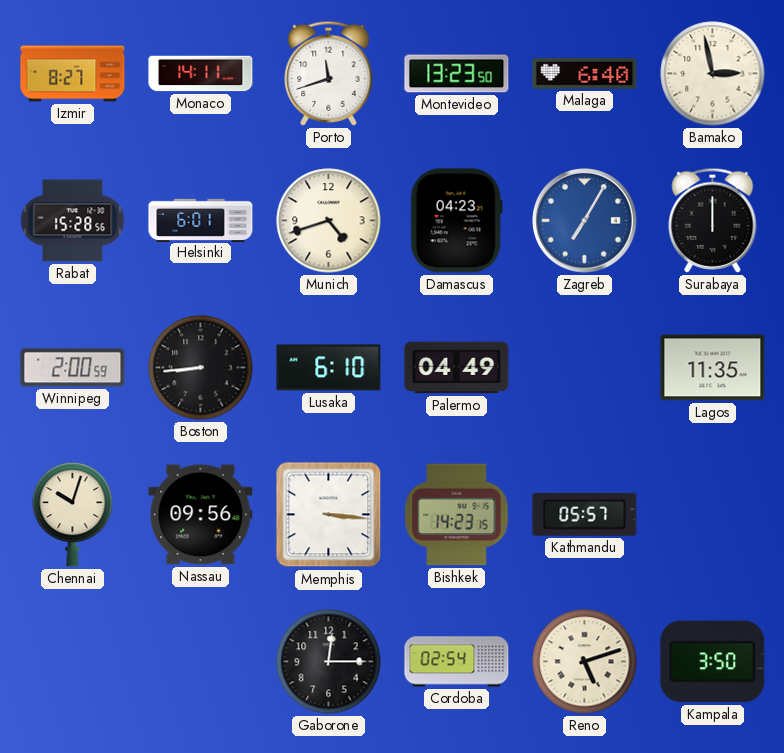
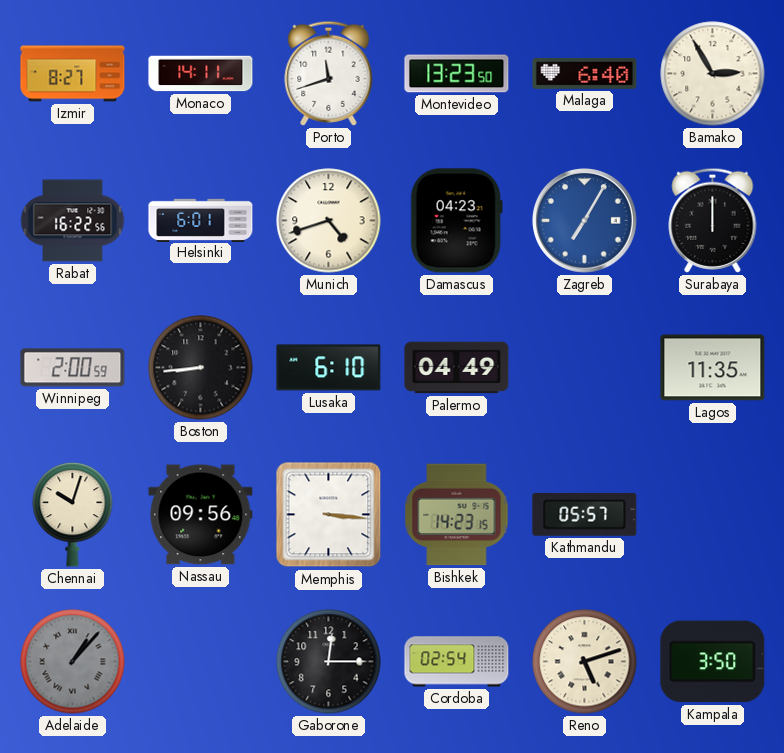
Bamako: 2:58 -> 2:55
Rabat: 15:28 -> 16:22
Adelaide: none -> 1:07
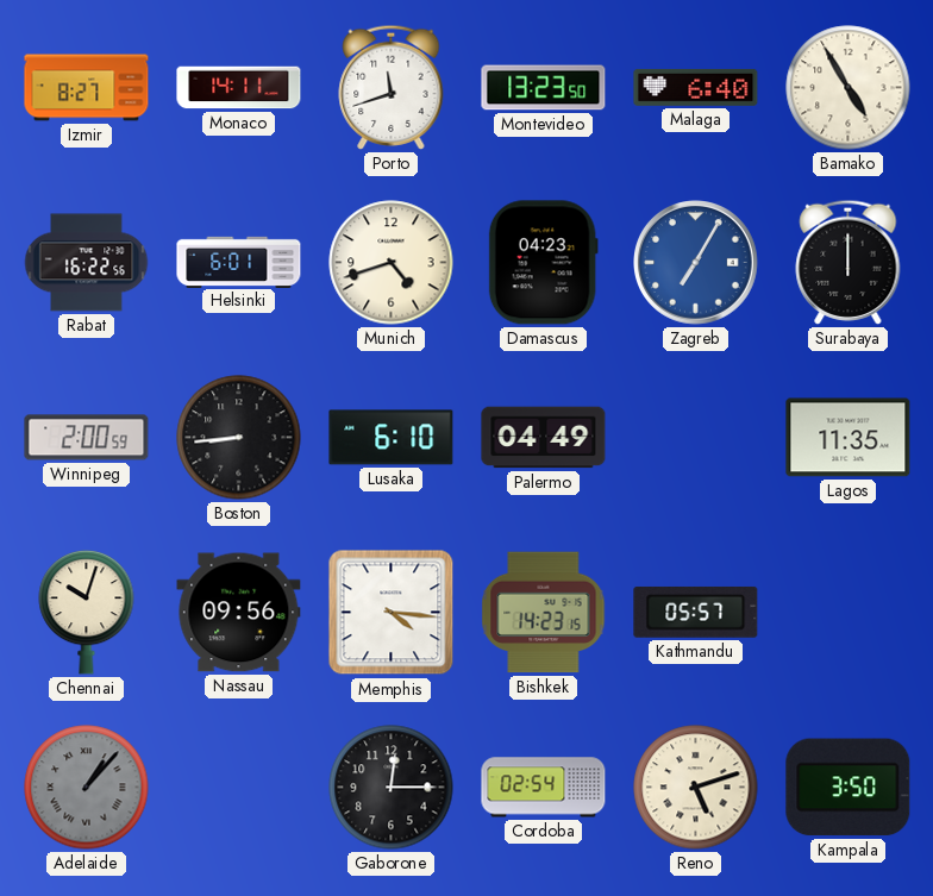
Bamako: 2:55 -> 4:55
Memphis: 3:16 -> 4:16
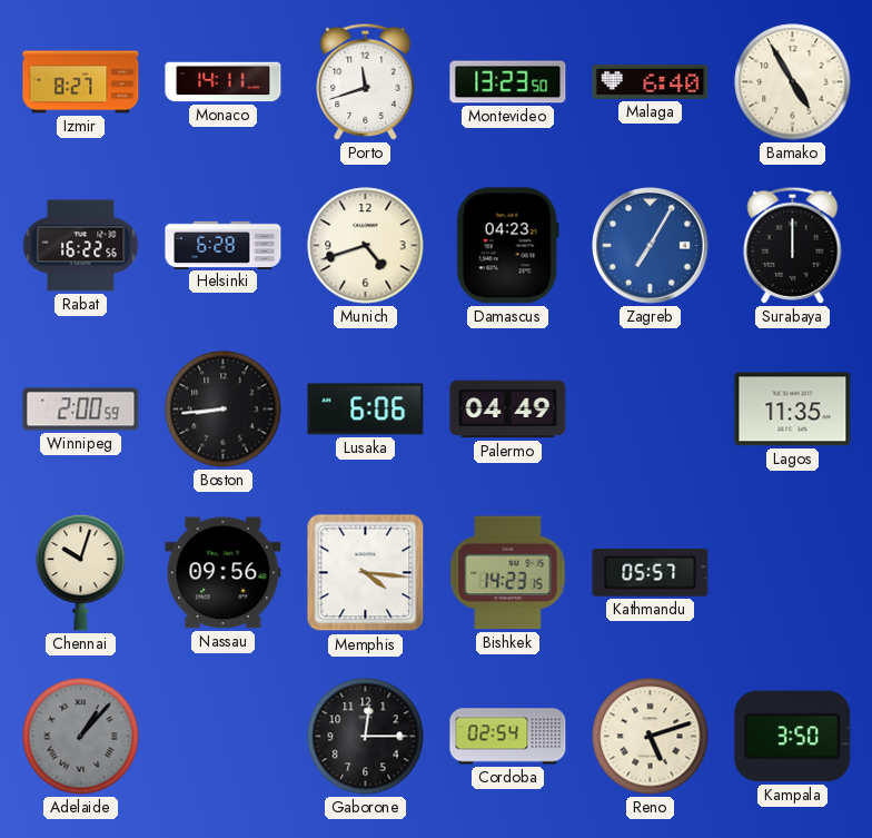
Helsinki: 6:01 -> 6:28
Lusaka: 6:10 -> 6:06
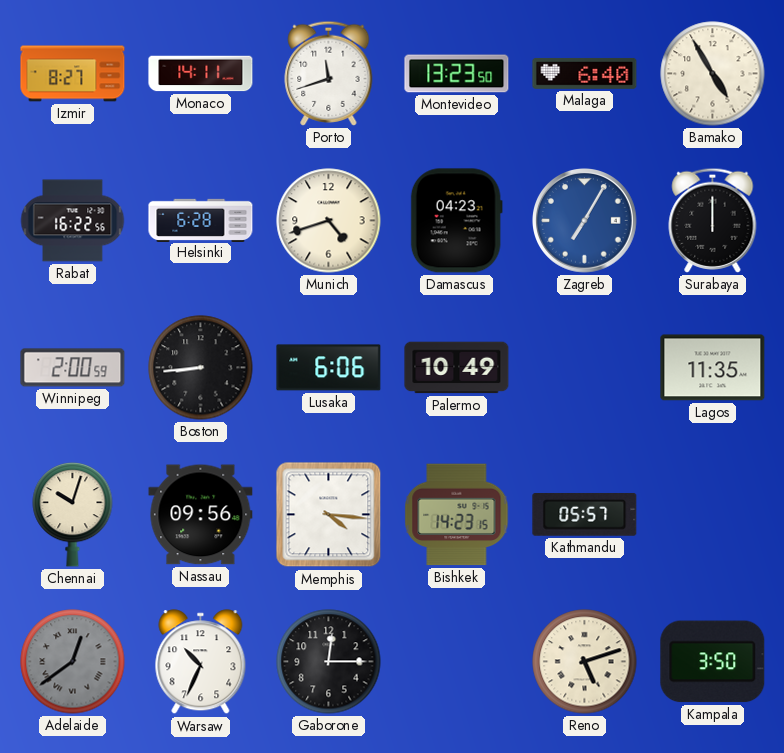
Palermo: 04:49 -> 10:49
Adelaide: 1:07 -> 12:39
Warsaw: none -> 10:34
Cordoba: 02:54 -> none
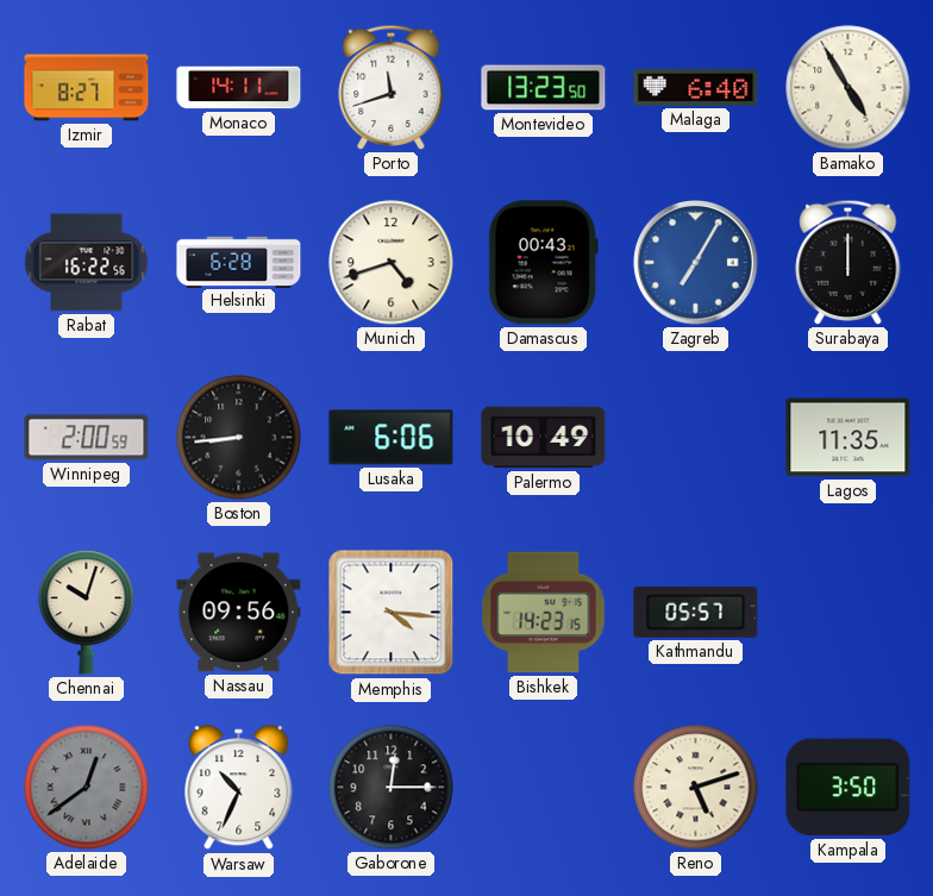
Damascus: 04:23 -> 00:43
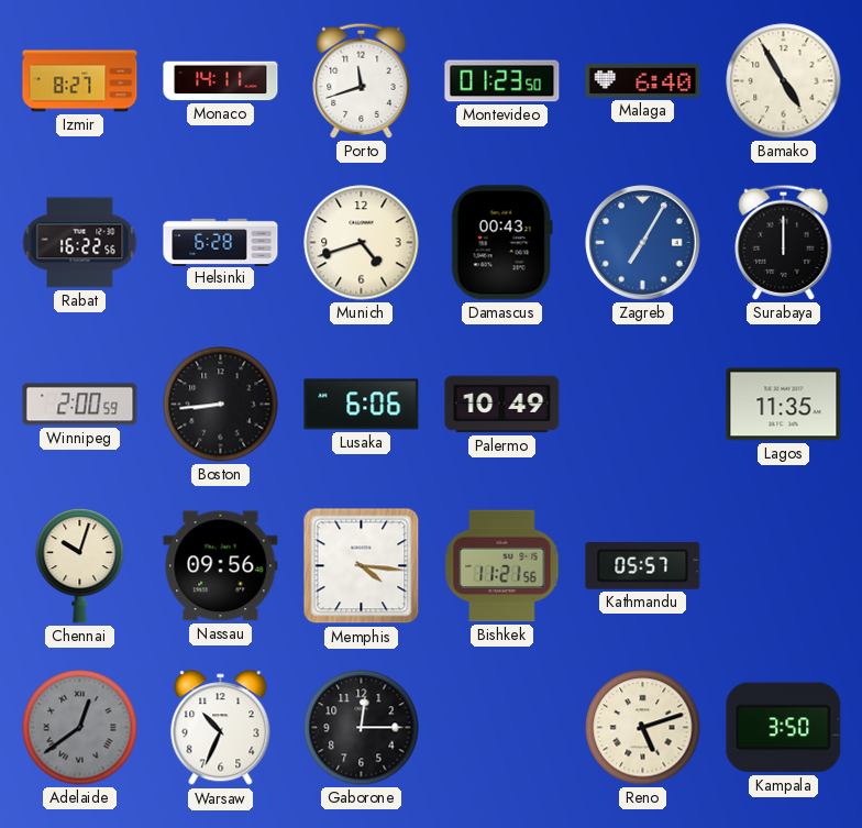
Montevideo: 13:23 -> 01:23
Bishkek: 14:23 -> 11:21
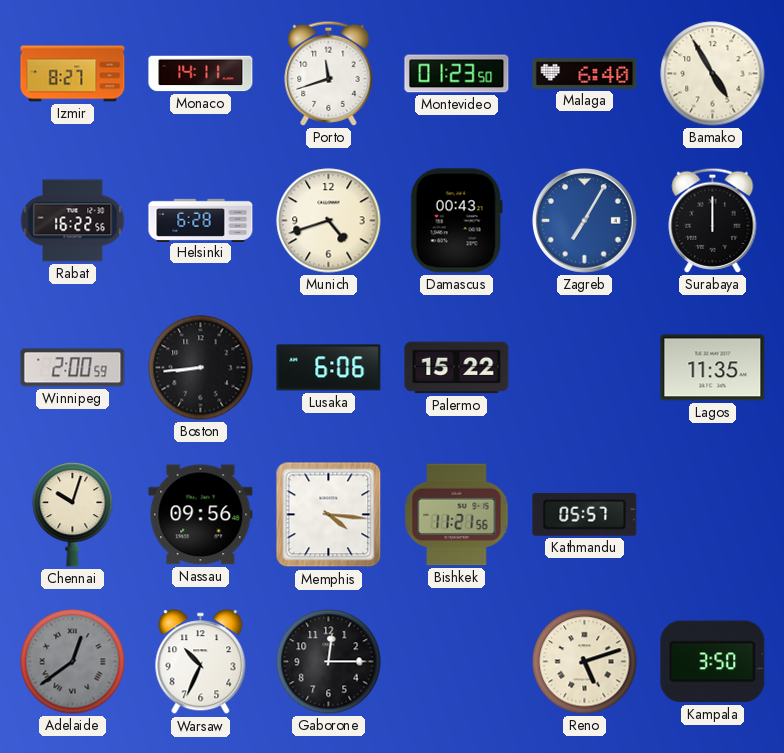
Palermo: 10:49 -> 15:22
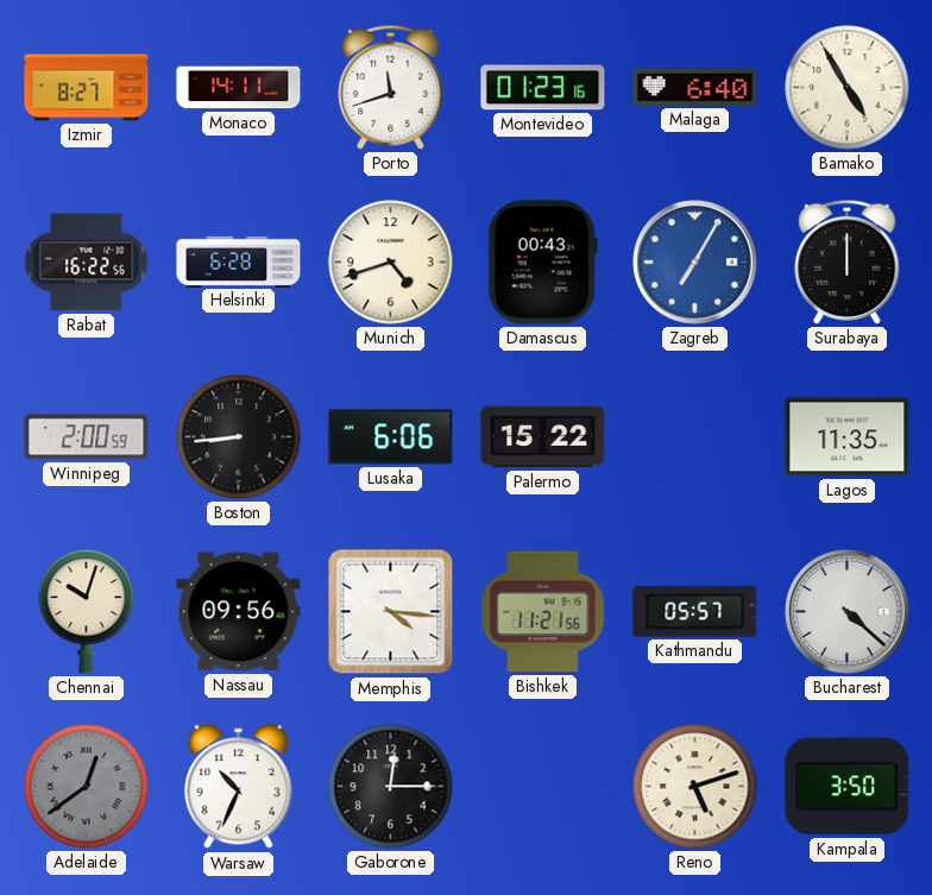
Montevideo: 01:23:50 -> 01:23:16
Bucharest: none -> 4:22
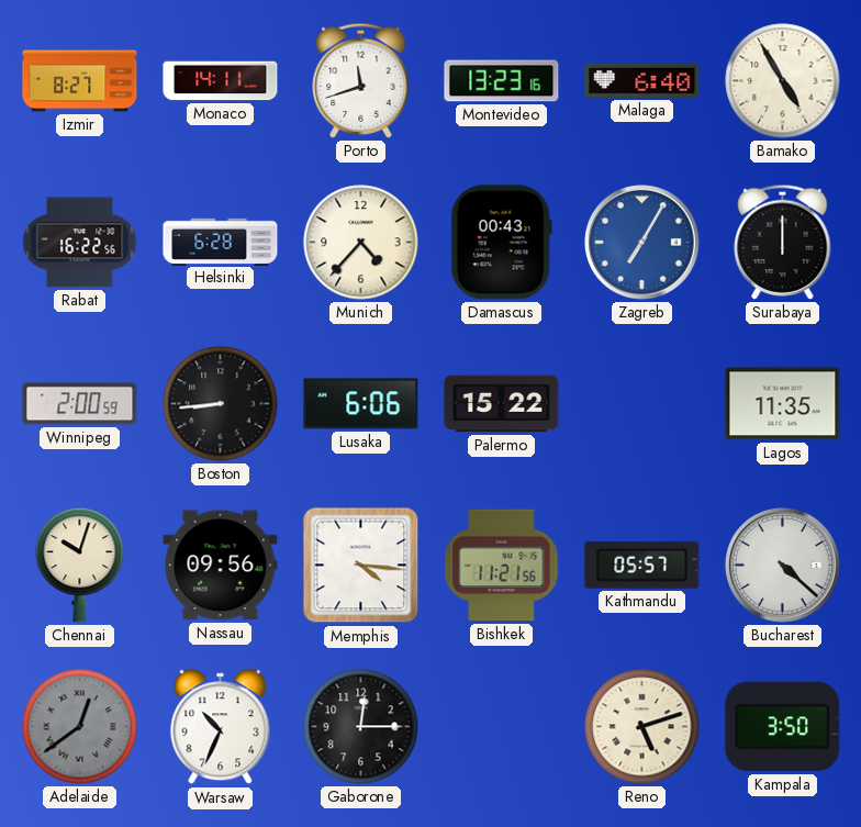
Montevideo: 01:23 -> 13:23
Munich: 4:42 -> 4:37
